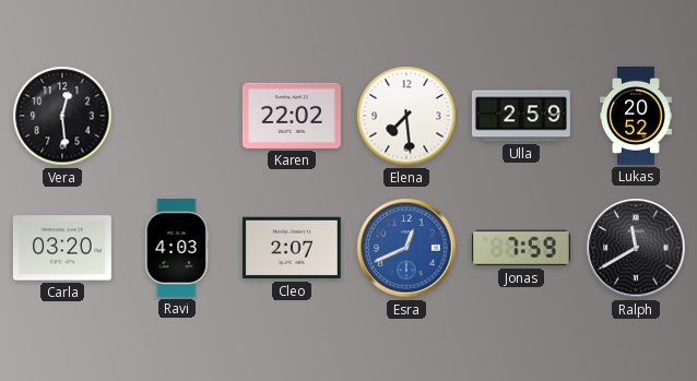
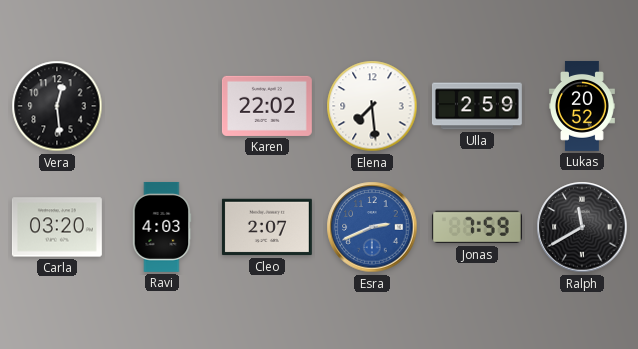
Esra: 12:41 -> 2:41
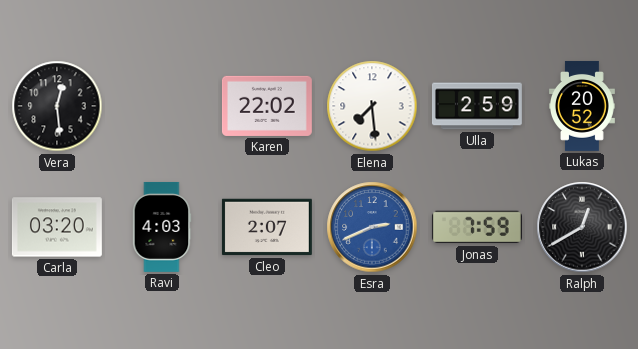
Ralph: 11:40 -> 12:40
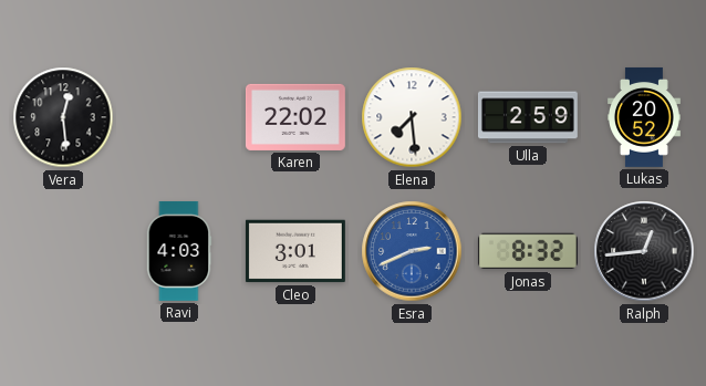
Carla: 03:20 -> none
Cleo: 2:07 -> 3:01
Jonas: 7:59 -> 8:32
Ralph: 12:40 -> 12:44
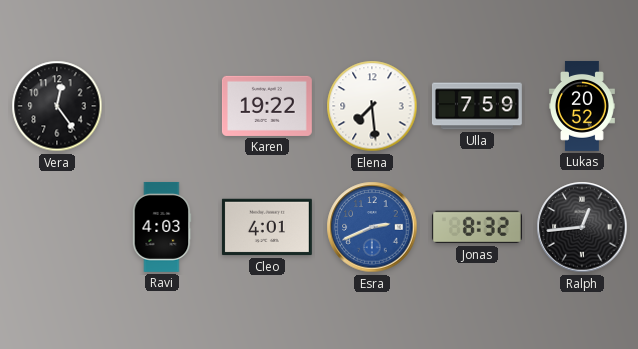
Vera: 12:29 -> 12:24
Karen: 22:02 -> 19:22
Ulla: 2:59 -> 7:59
Cleo: 3:01 -> 4:01
